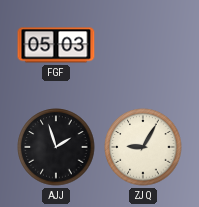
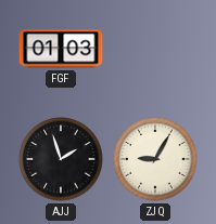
FGF: 05:03 -> 01:03
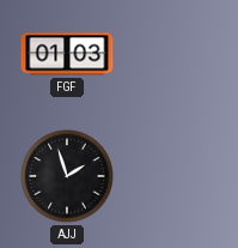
ZJQ: 9:05 -> none
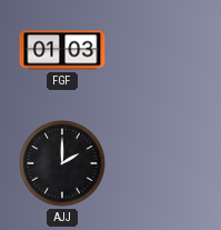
AJJ: 1:57 -> 2:00
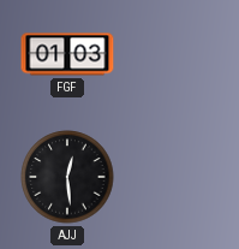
AJJ: 2:00 -> 12:29
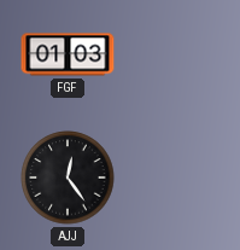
AJJ: 12:29 -> 12:24
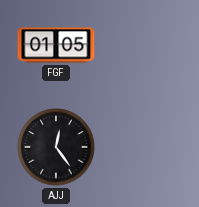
FGF: 01:03 -> 01:05
